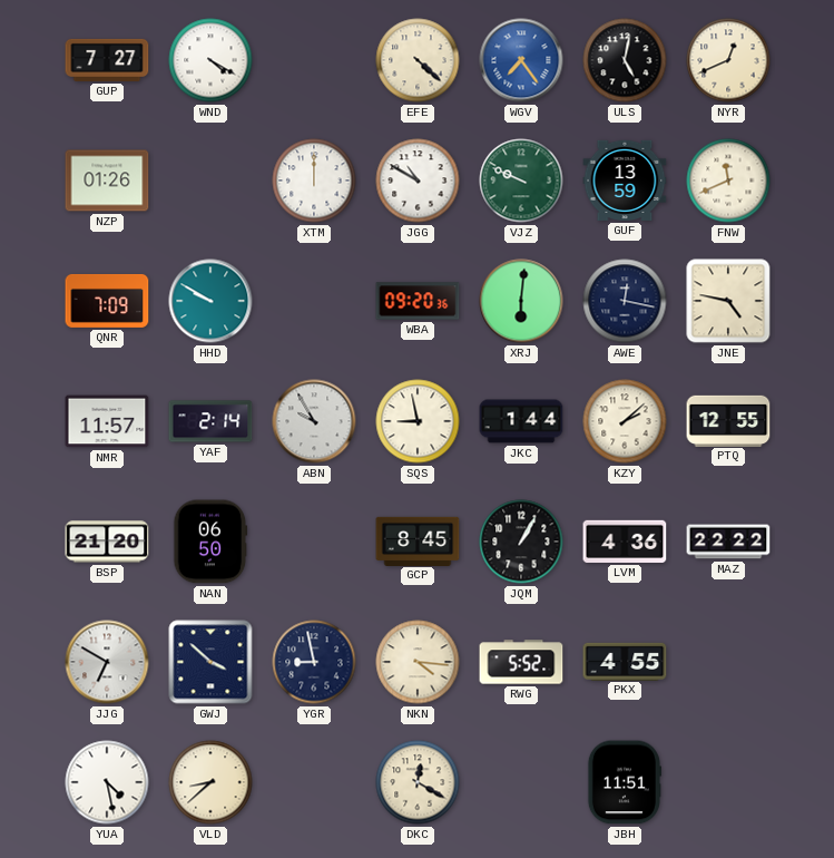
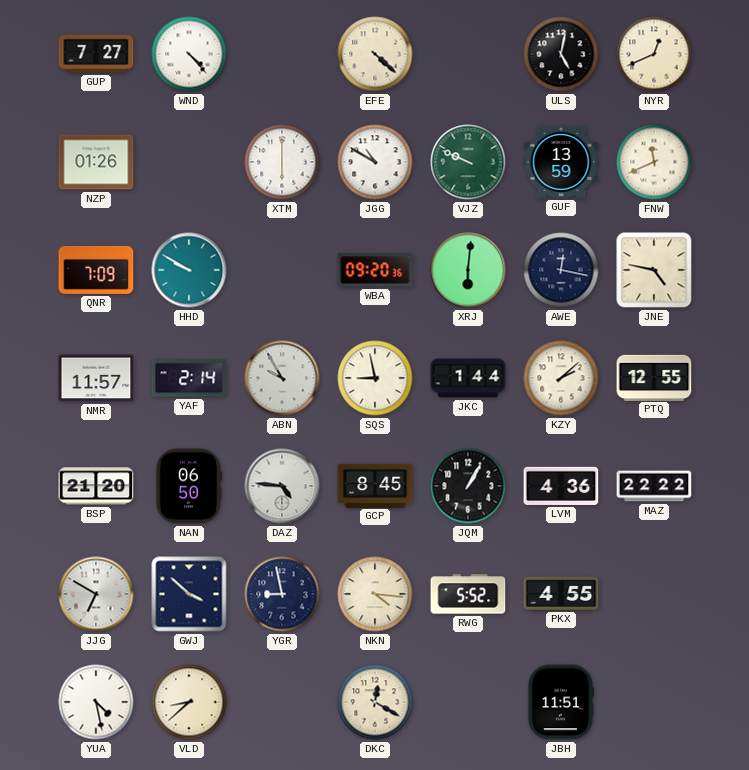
WND: 4:20 -> 4:23
WGV: 7:24 -> none
XTM: 12:00 -> 6:00
DAZ: none -> 4:46
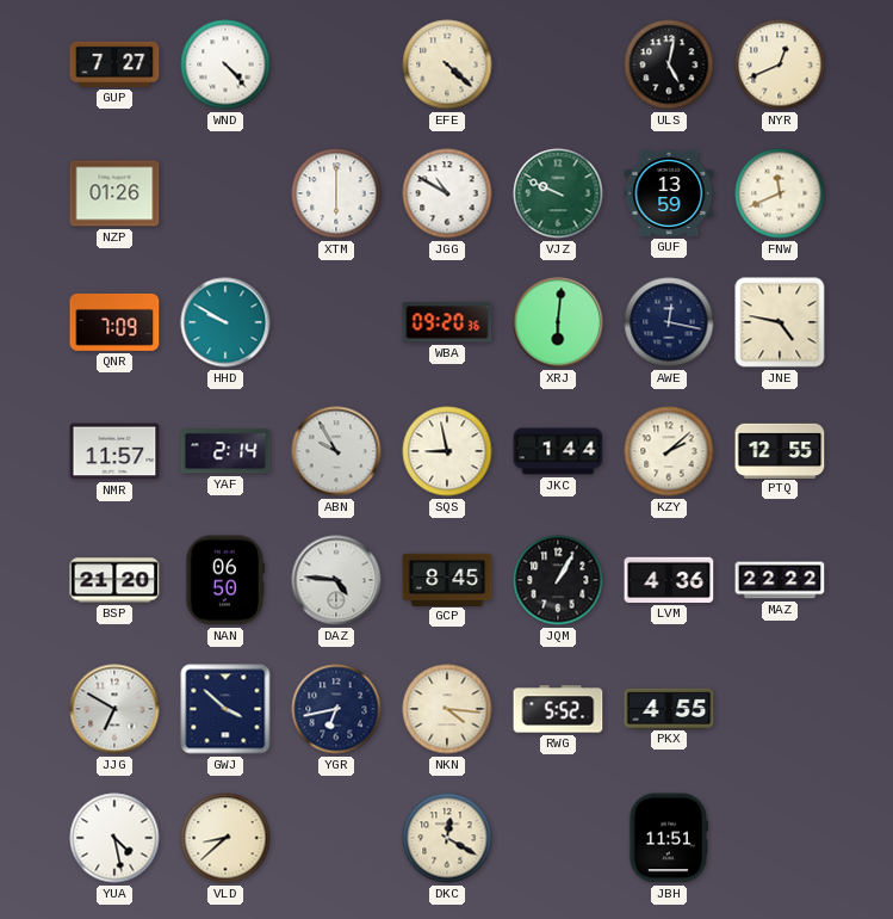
YGR: 8:58 -> 6:43
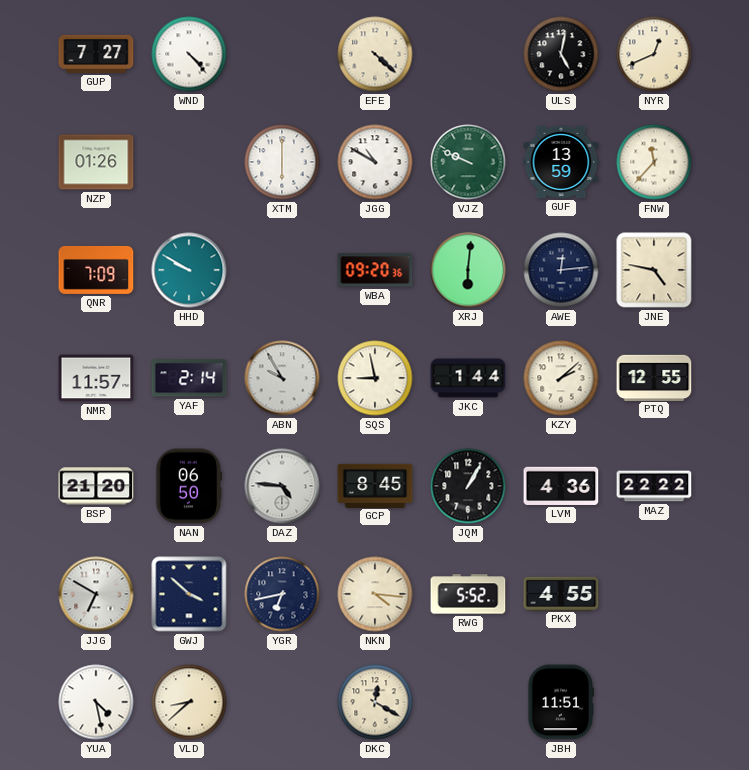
FNW: 11:41 -> 11:37
AWE: 12:17 -> 12:14
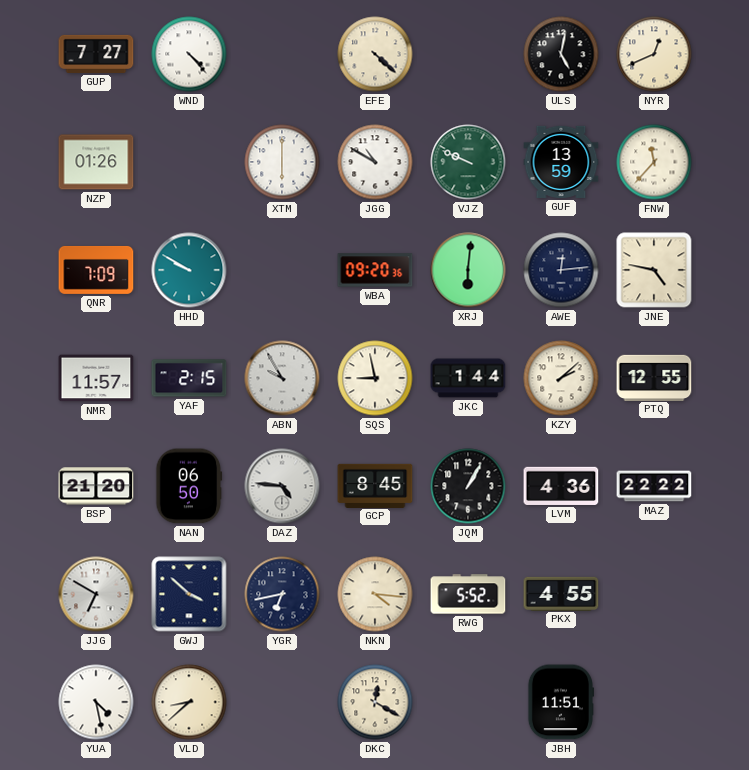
YAF: 2:14 -> 2:15
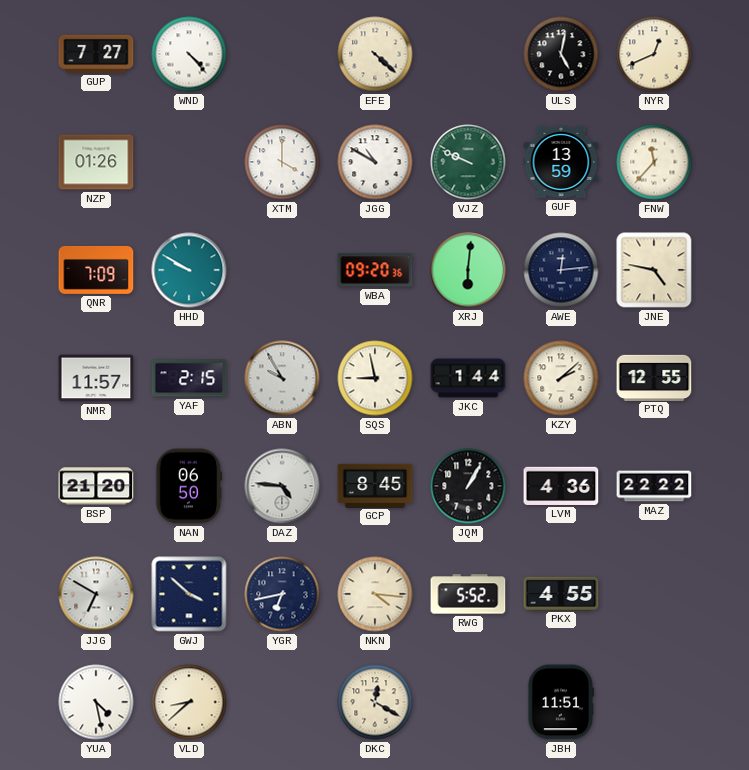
XTM: 6:00 -> 4:00
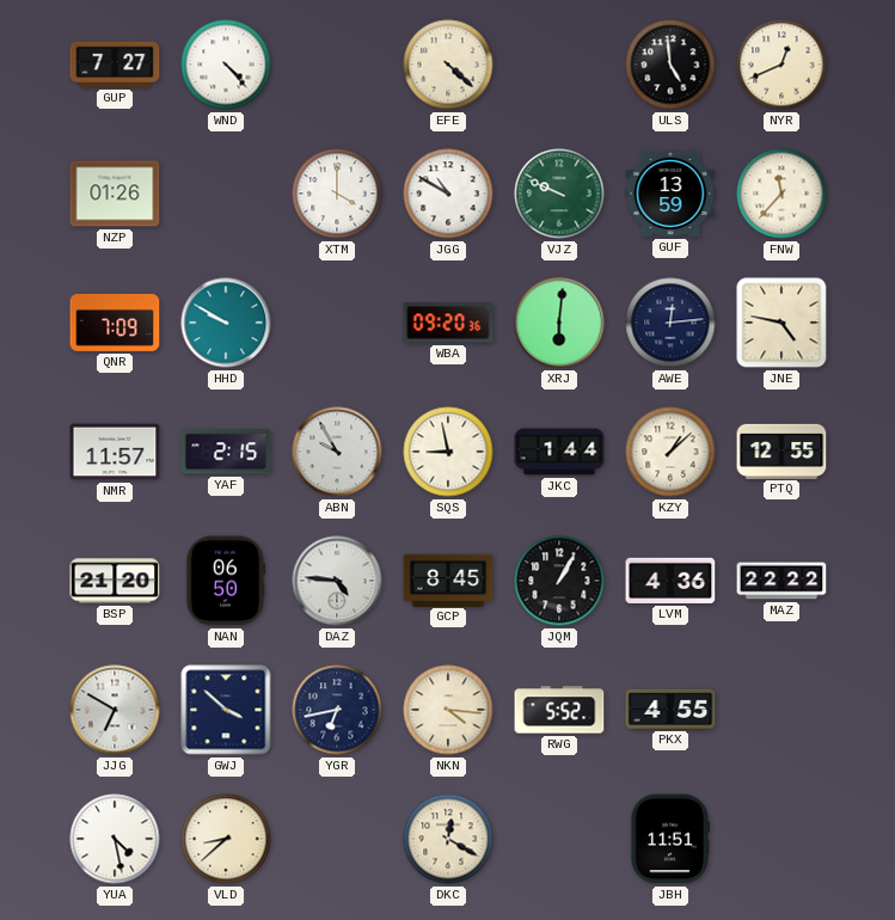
ULS: 5:02 -> 4:59
KZY: 2:08 -> 1:08
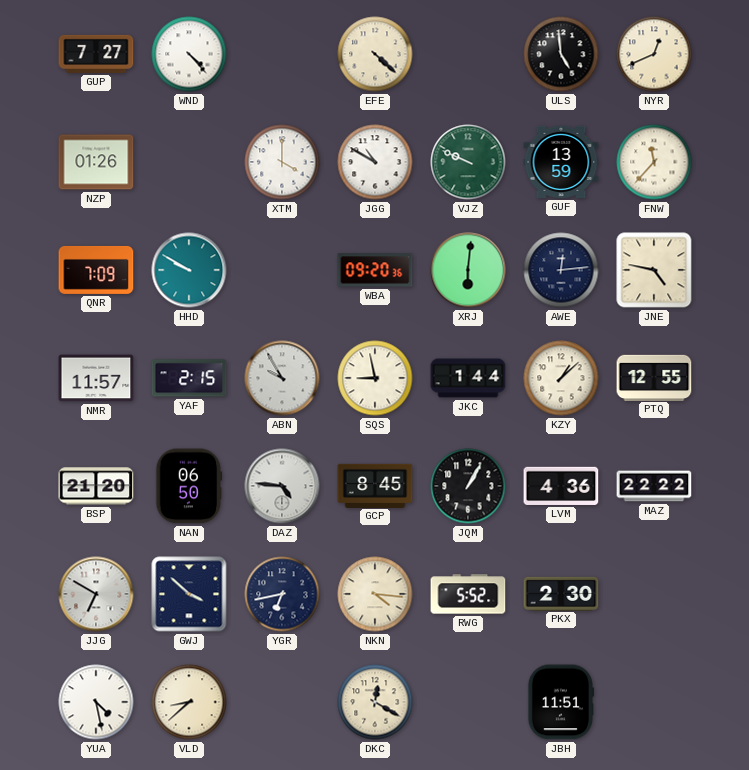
PKX: 4:55 -> 2:30
